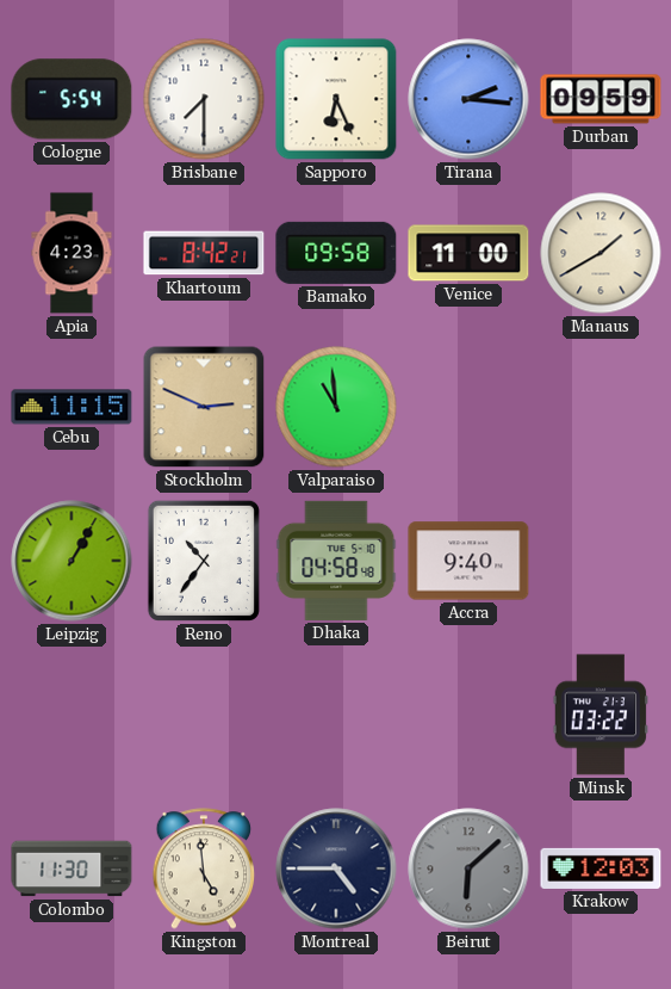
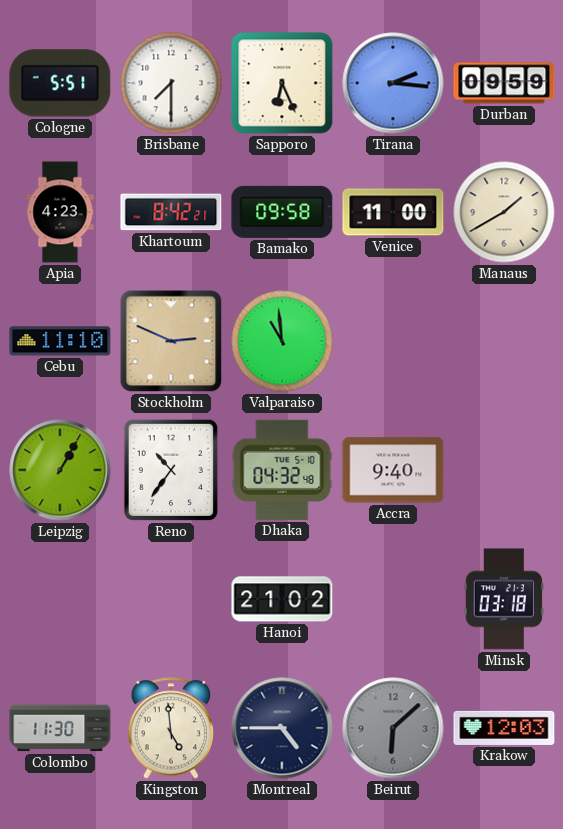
Cologne: 5:54 -> 5:51
Cebu: 11:15 -> 11:10
Dhaka: 04:58 -> 04:32
Hanoi: none -> 21:02
Minsk: 03:22 -> 03:18
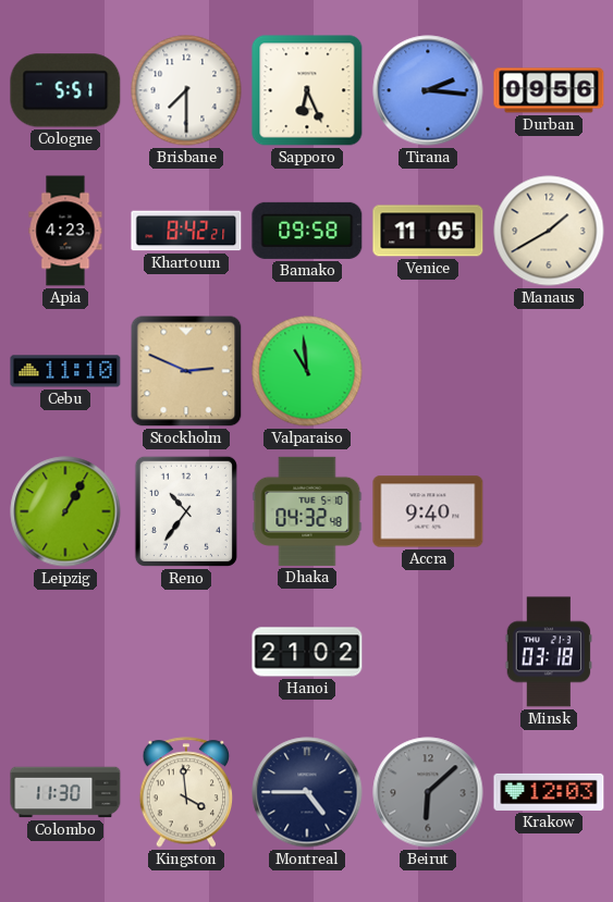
Durban: 09:59 -> 09:56
Venice: 11:00 -> 11:05
Kingston: 4:59 -> 3:59
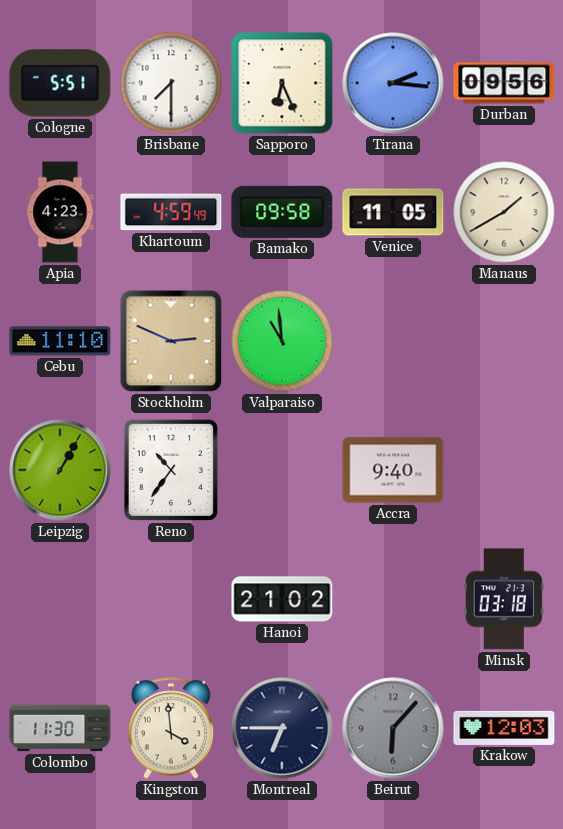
Khartoum: 8:42 -> 4:59
Dhaka: 04:32 -> none
Montreal: 4:45 -> 6:45
Beirut: 6:08 -> 6:07
